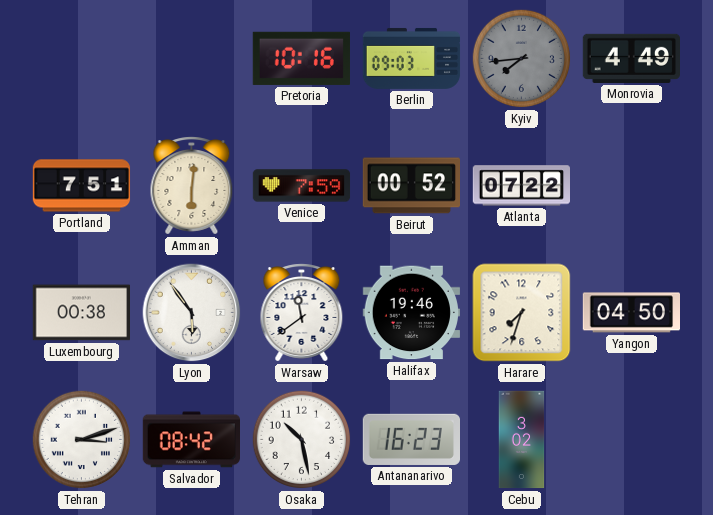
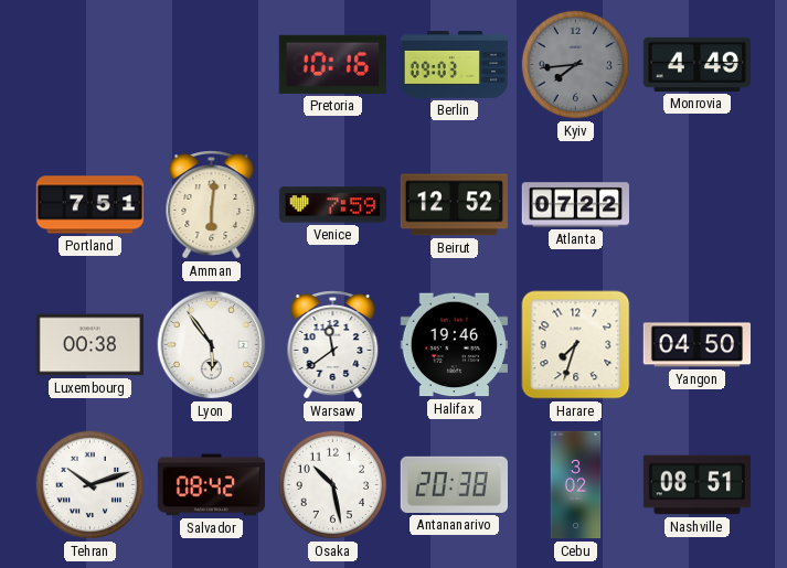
Beirut: 00:52 -> 12:52
Tehran: 3:12 -> 10:12
Antananarivo: 16:23 -> 20:38
Nashville: none -> 08:51
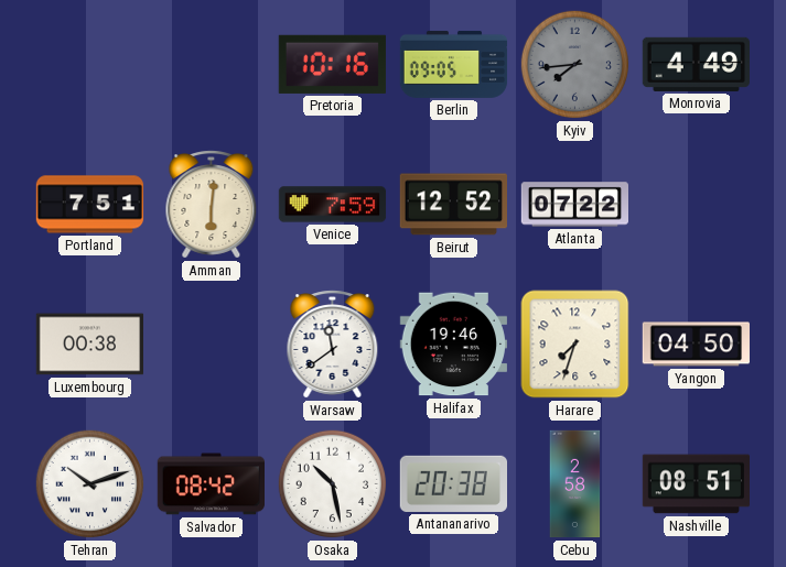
Berlin: 09:03 -> 09:05
Lyon: 5:54 -> none
Cebu: 3:02 -> 2:58
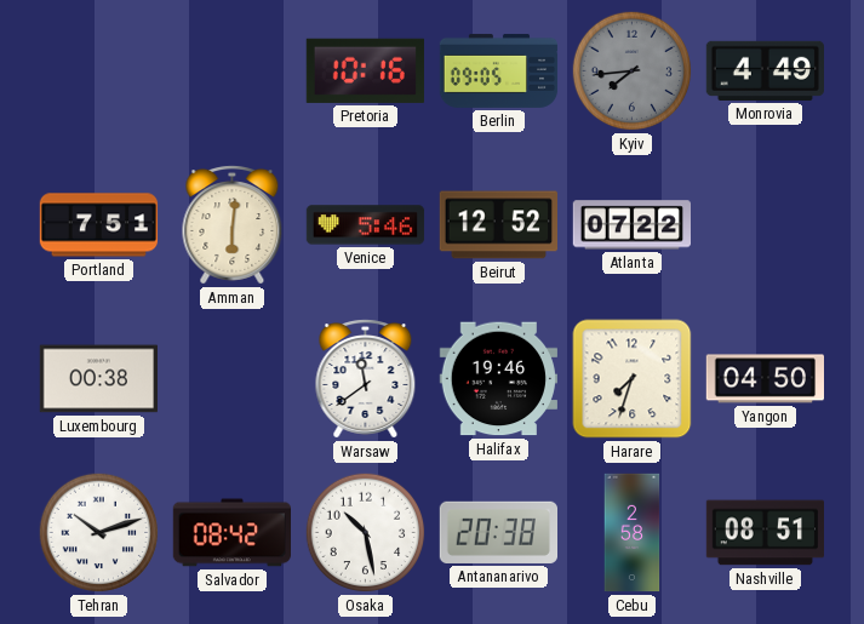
Venice: 7:59 -> 5:46
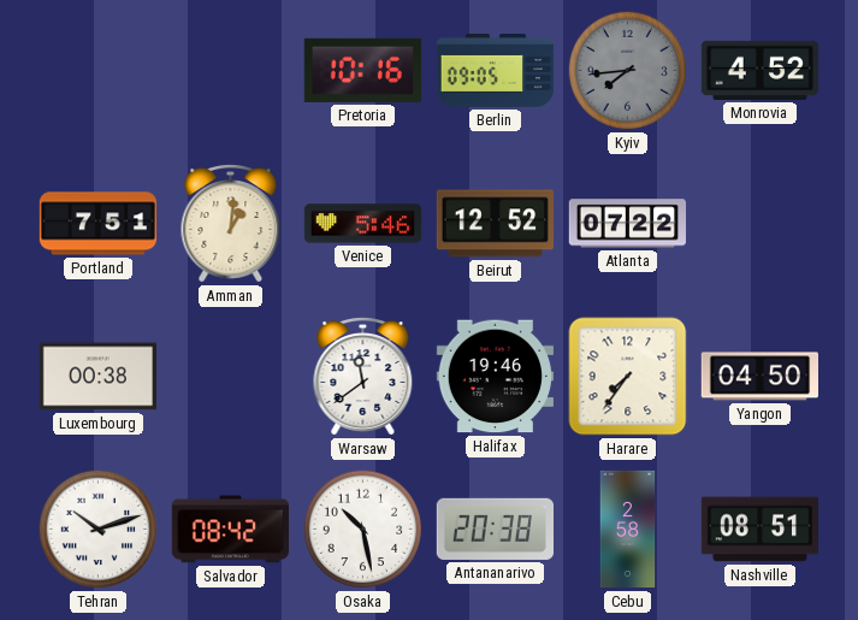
Monrovia: 4:49 -> 4:52
Amman: 6:01 -> 1:01
Harare: 7:33 -> 7:36
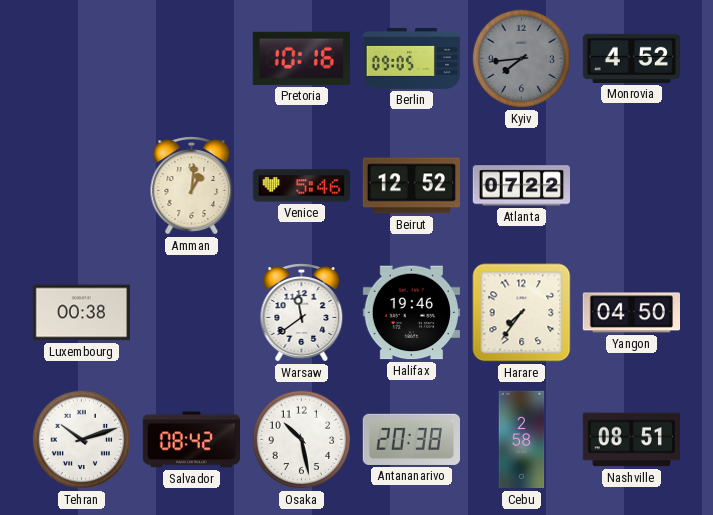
Portland: 7:51 -> none
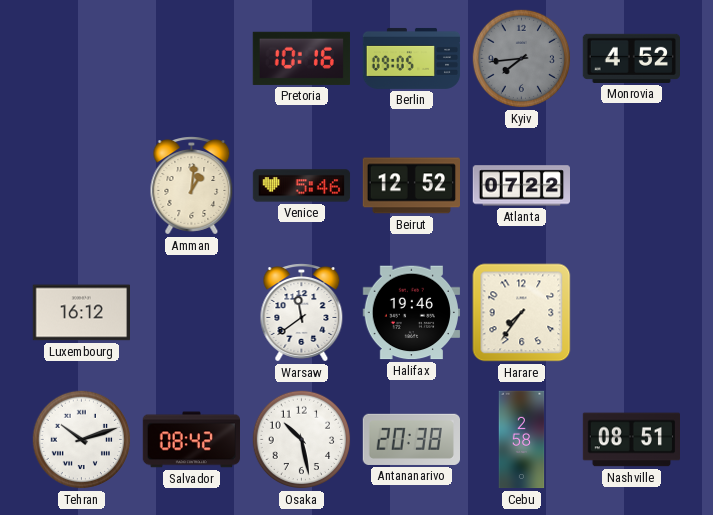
Luxembourg: 00:38 -> 16:12
Yangon: 04:50 -> none
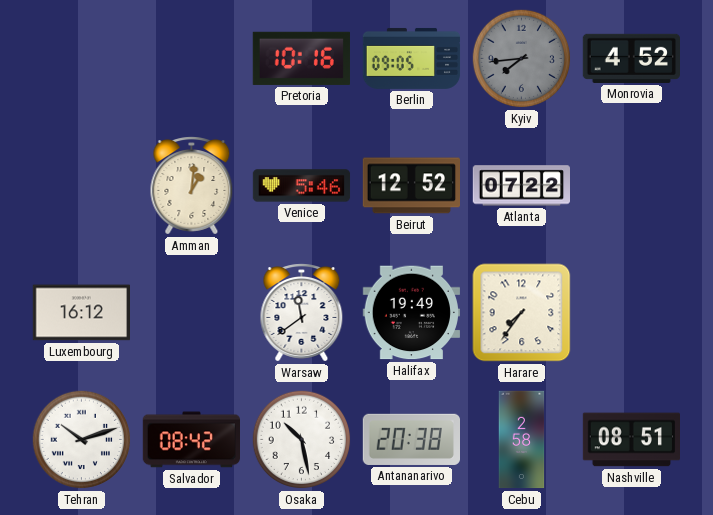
Halifax: 19:46 -> 19:49
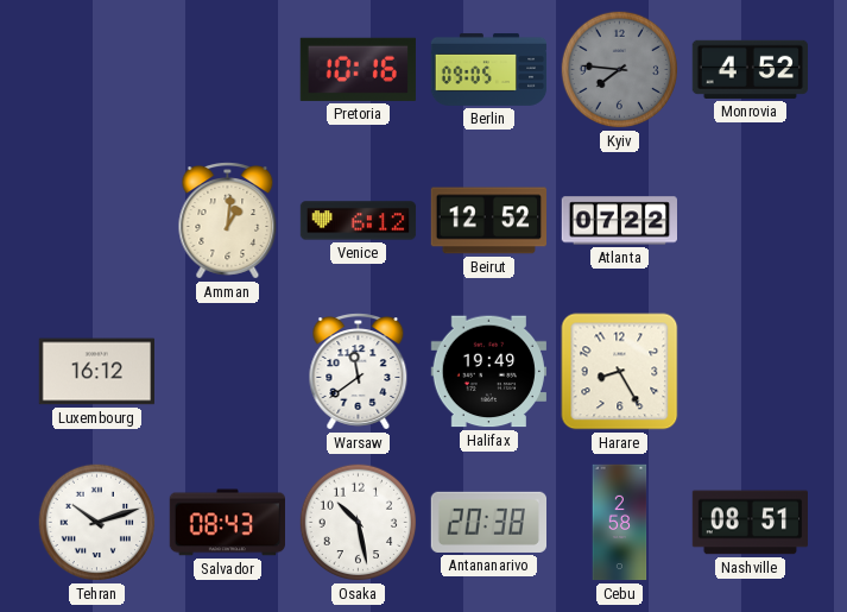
Kyiv: 7:44 -> 7:46
Venice: 5:46 -> 6:12
Harare: 7:36 -> 8:25
Salvador: 08:42 -> 08:43
